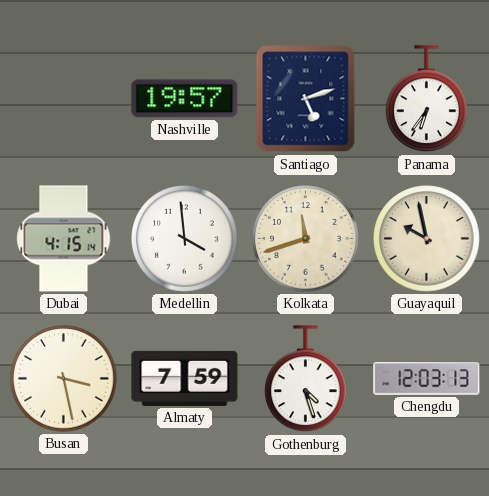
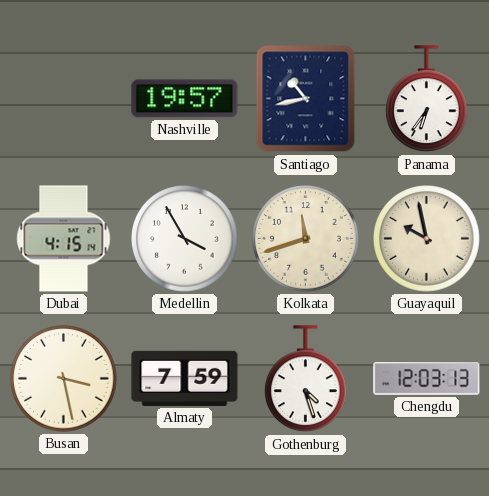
Santiago: 5:12 -> 10:43
Medellin: 3:59 -> 3:55
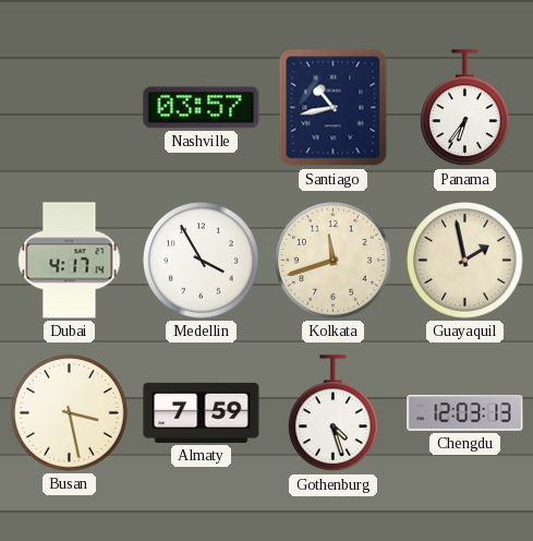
Nashville: 19:57 -> 03:57
Dubai: 4:15 -> 4:17
Guayaquil: 9:58 -> 1:58
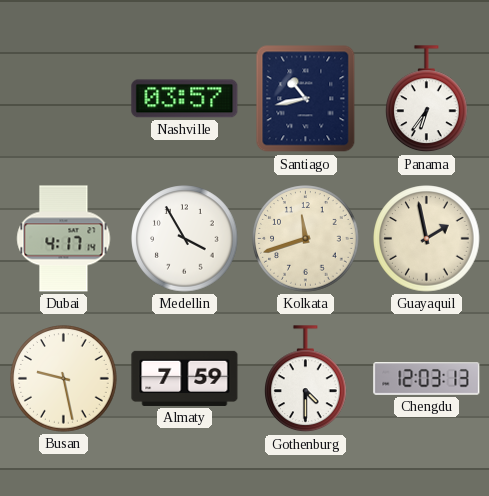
Busan: 3:28 -> 9:28
Gothenburg: 4:27 -> 4:30
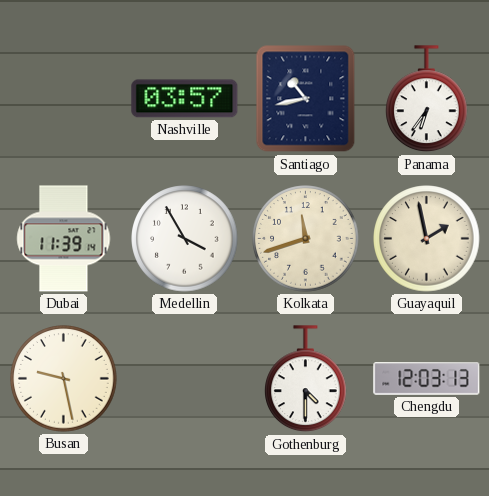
Dubai: 4:17 -> 11:39
Almaty: 7:59 -> none
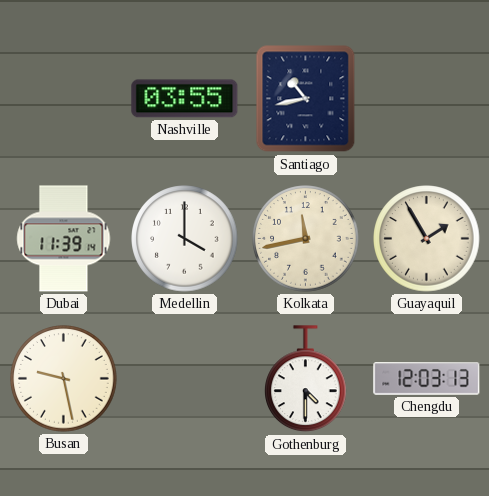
Nashville: 03:57 -> 03:55
Panama: 6:36 -> none
Medellin: 3:55 -> 4:00
Kolkata: 11:42 -> 11:43
Guayaquil: 1:58 -> 1:55
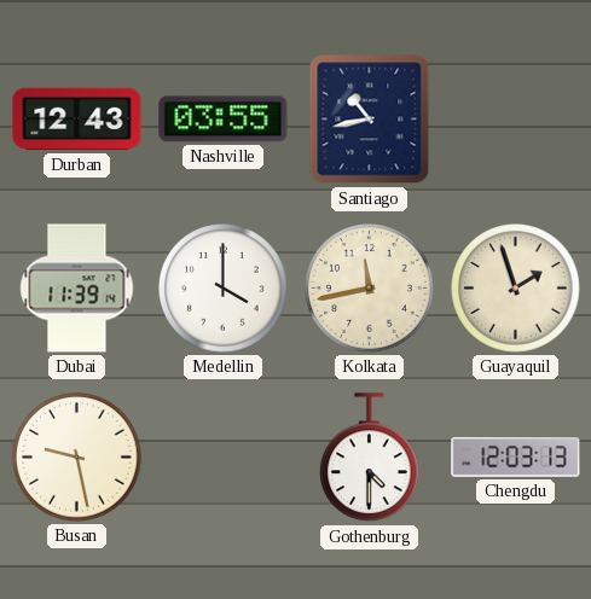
Durban: none -> 12:43
Guayaquil: 1:55 -> 1:57
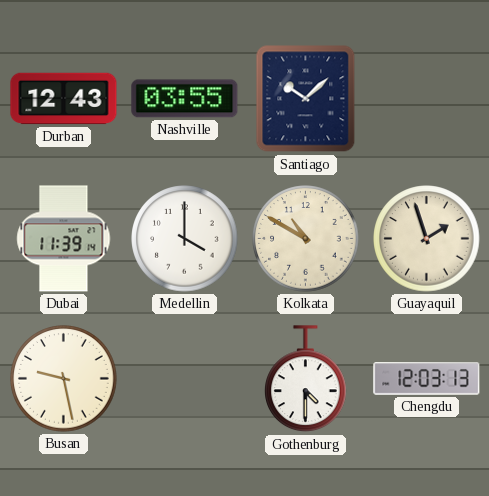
Santiago: 10:43 -> 10:08
Kolkata: 11:43 -> 10:50
